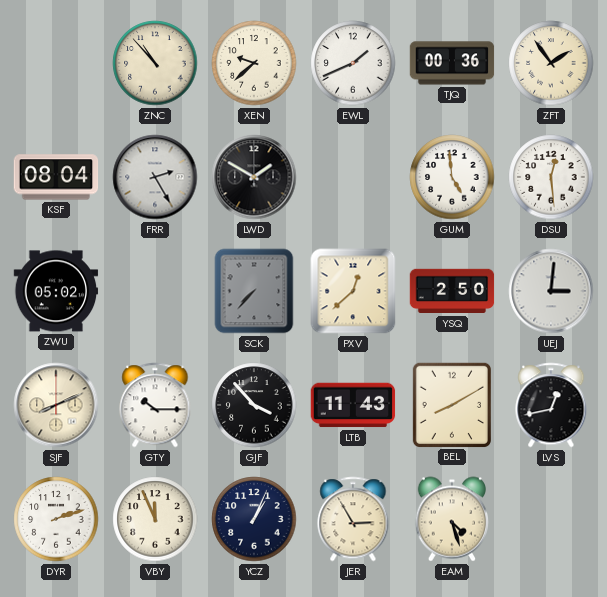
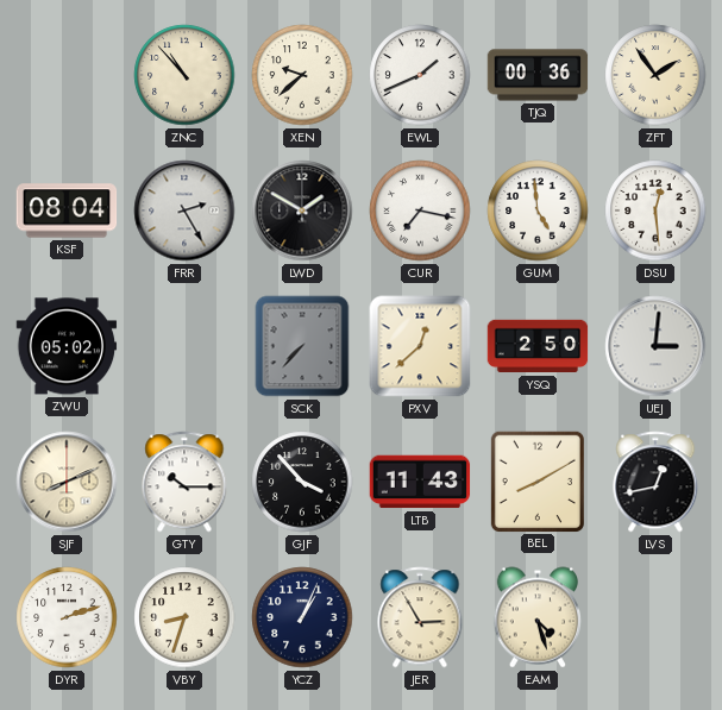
CUR: none -> 7:17
VBY: 11:56 -> 8:33
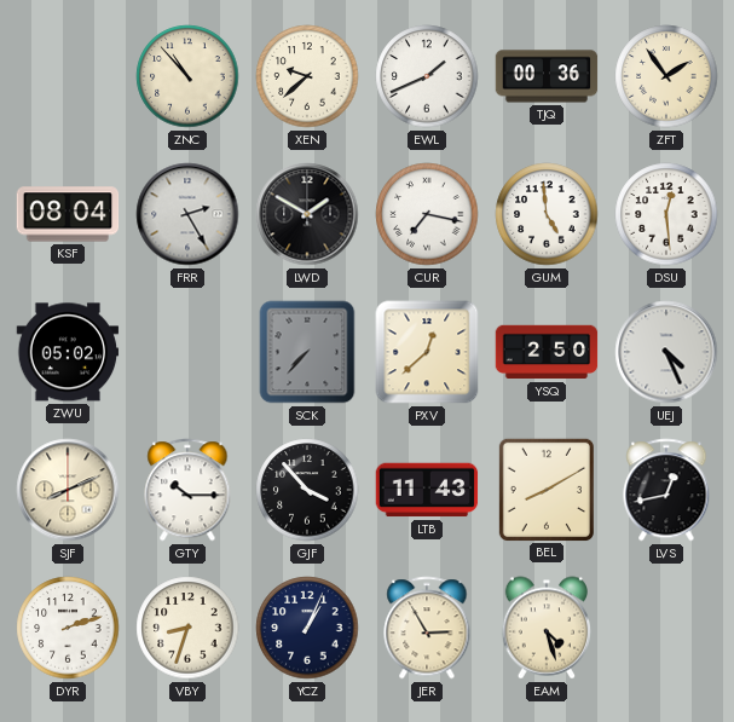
UEJ: 3:01 -> 4:26
